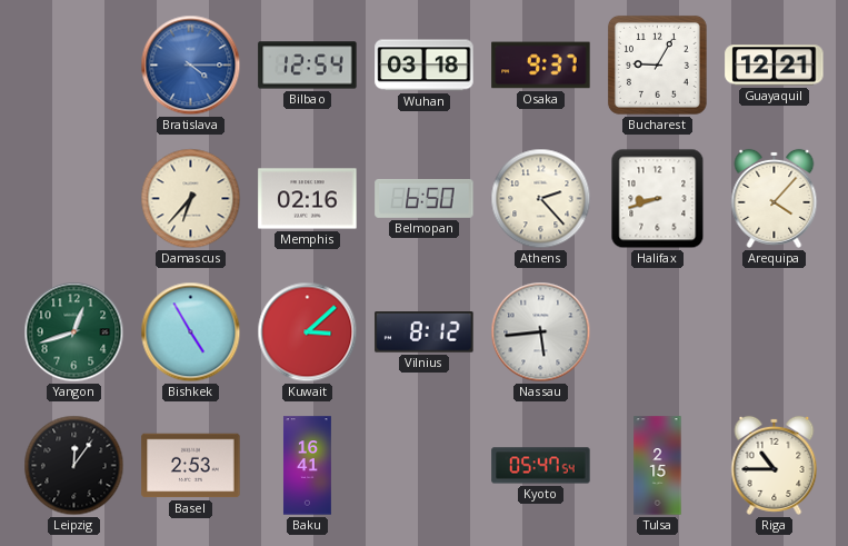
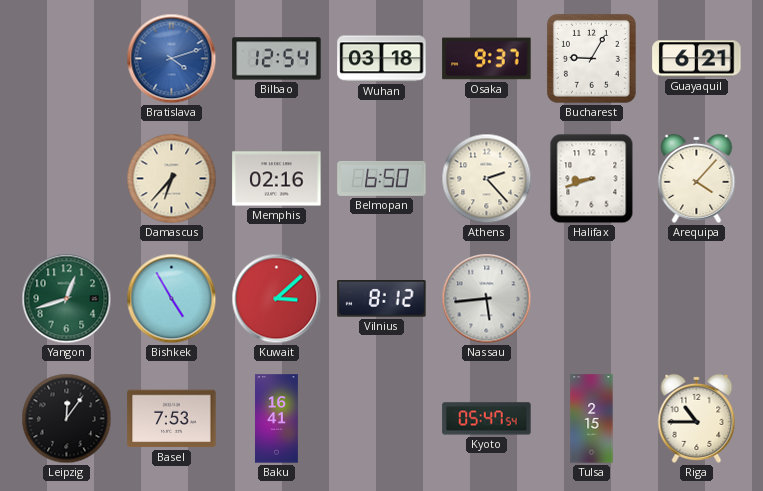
Bratislava: 4:15 -> 4:12
Guayaquil: 12:21 -> 6:21
Basel: 2:53 -> 7:53
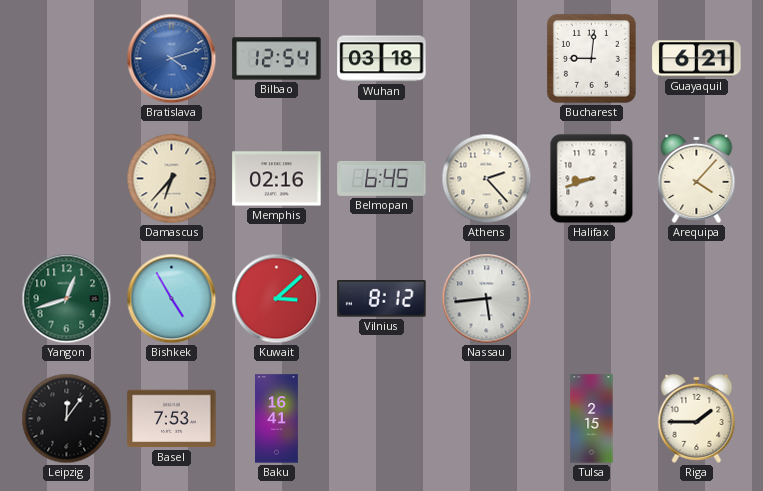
Osaka: 9:37 -> none
Bucharest: 9:05 -> 9:01
Belmopan: 6:50 -> 6:45
Kyoto: 05:47 -> none
Riga: 10:45 -> 1:45
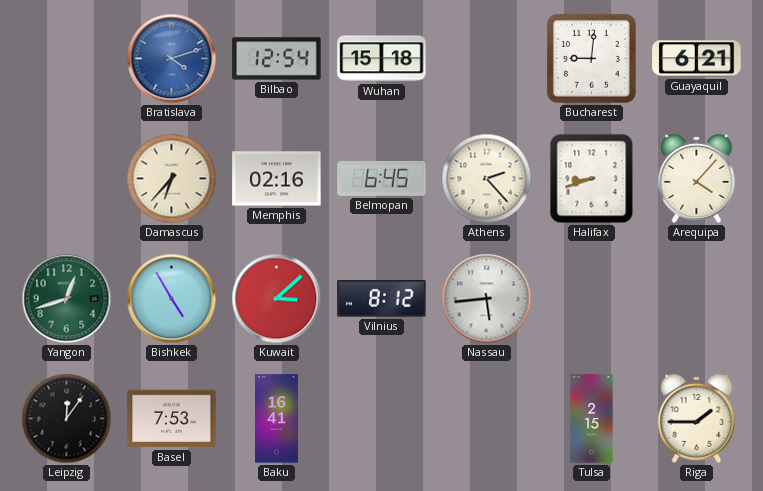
Wuhan: 03:18 -> 15:18
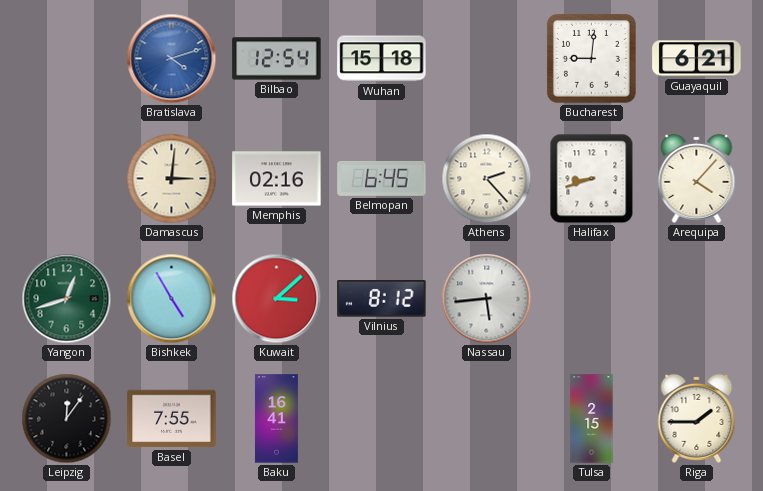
Damascus: 6:37 -> 3:01
Basel: 7:53 -> 7:55
